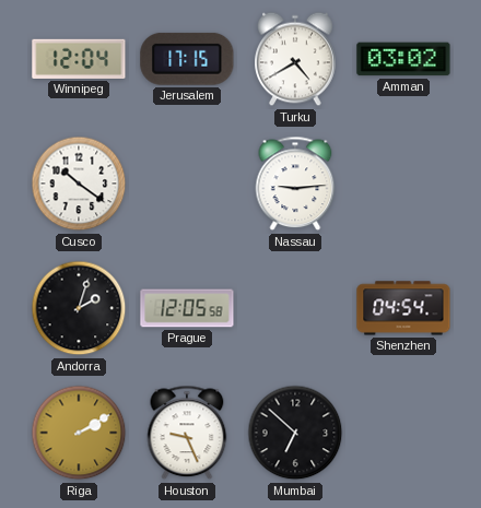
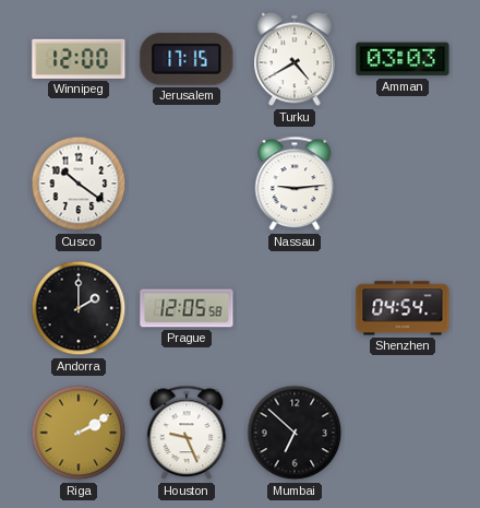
Winnipeg: 12:04 -> 12:00
Amman: 03:02 -> 03:03
Andorra: 2:03 -> 2:00
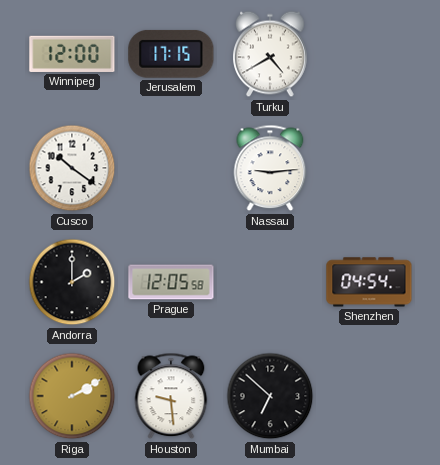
Amman: 03:03 -> none
Houston: 9:26 -> 9:29
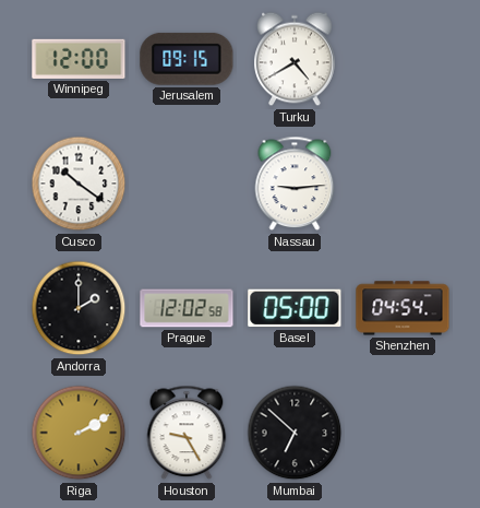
Jerusalem: 17:15 -> 09:15
Prague: 12:05 -> 12:02
Basel: none -> 05:00
Houston: 9:29 -> 9:25
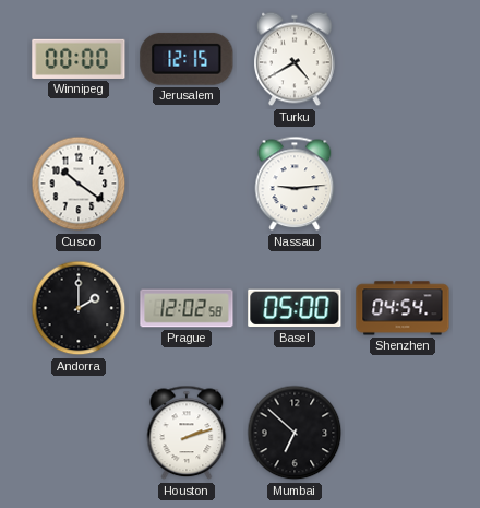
Winnipeg: 12:00 -> 00:00
Jerusalem: 09:15 -> 12:15
Riga: 2:10 -> none
Houston: 9:25 -> 2:12
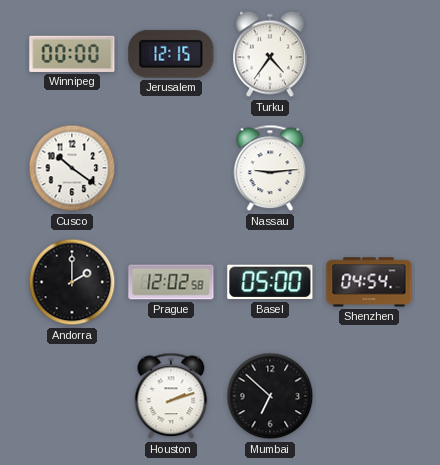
Turku: 4:40 -> 4:36
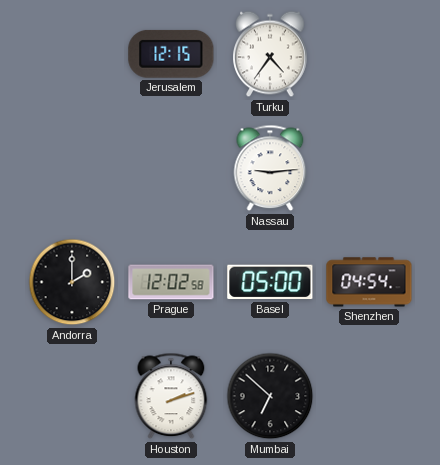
Winnipeg: 00:00 -> none
Cusco: 10:21 -> none
